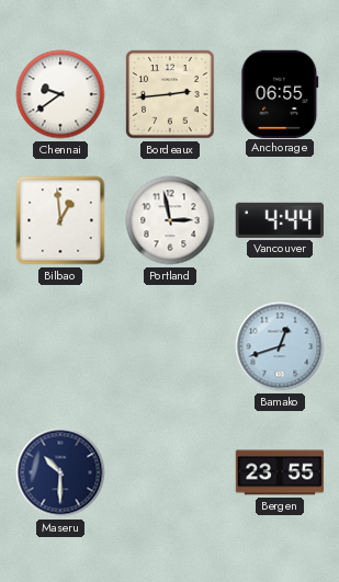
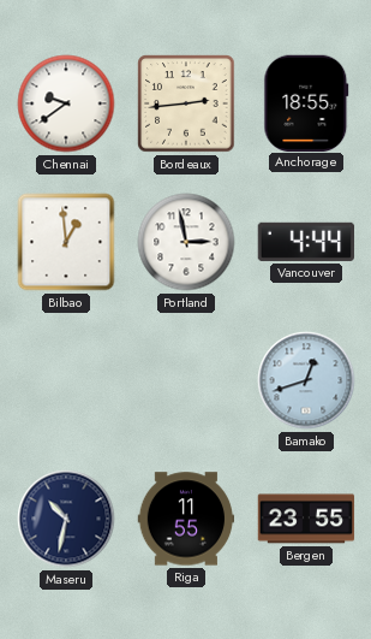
Anchorage: 06:55 -> 18:55
Maseru: 10:30 -> 10:32
Riga: none -> 11:55
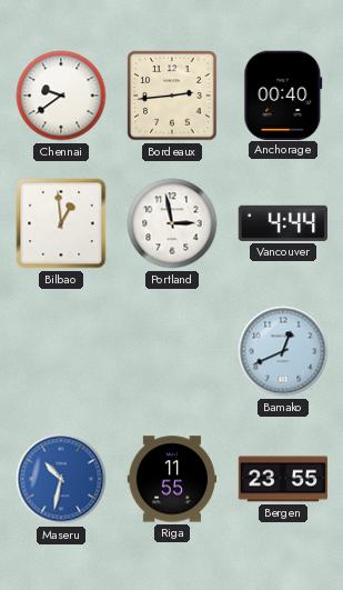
Anchorage: 18:55 -> 00:40
Bamako: 12:42 -> 12:41
Maseru dial: navy -> blue
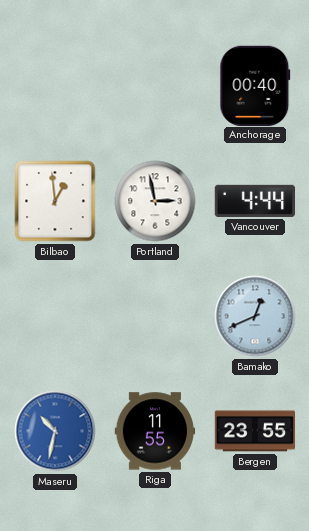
Chennai: 9:39 -> none
Bordeaux: 2:44 -> none
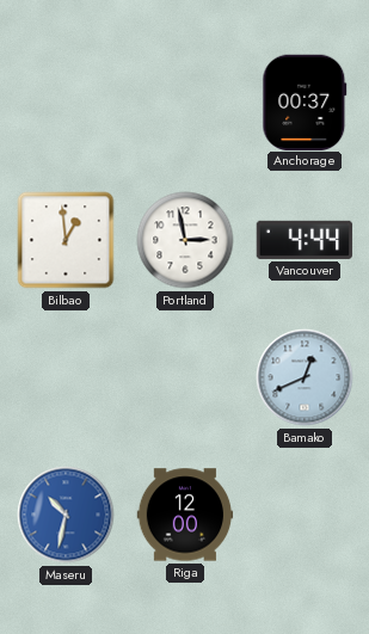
Anchorage: 00:40 -> 00:37
Riga: 11:55 -> 12:00
Bergen: 23:55 -> none
